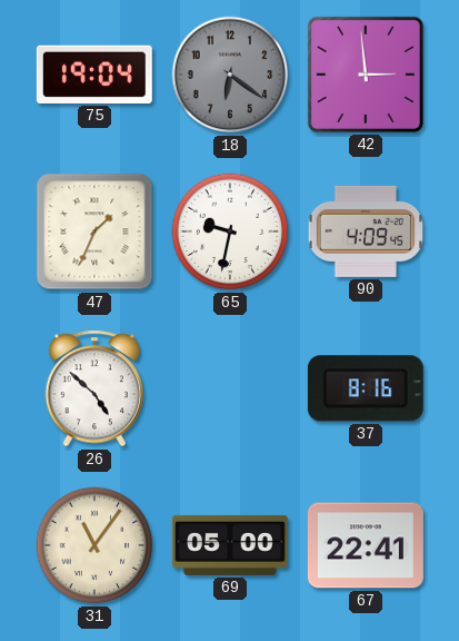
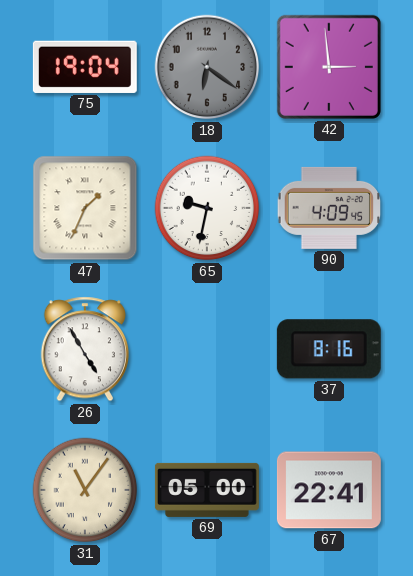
26: 4:52 -> 4:55
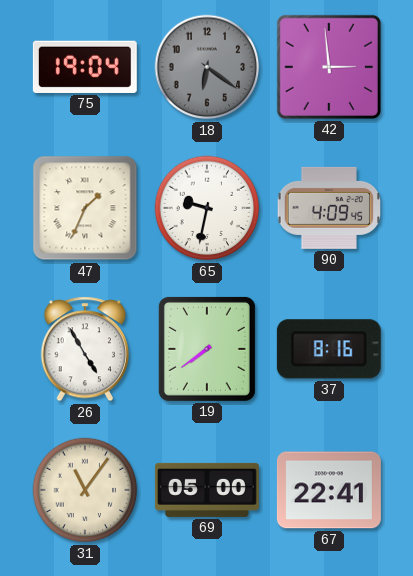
19: none -> 7:39
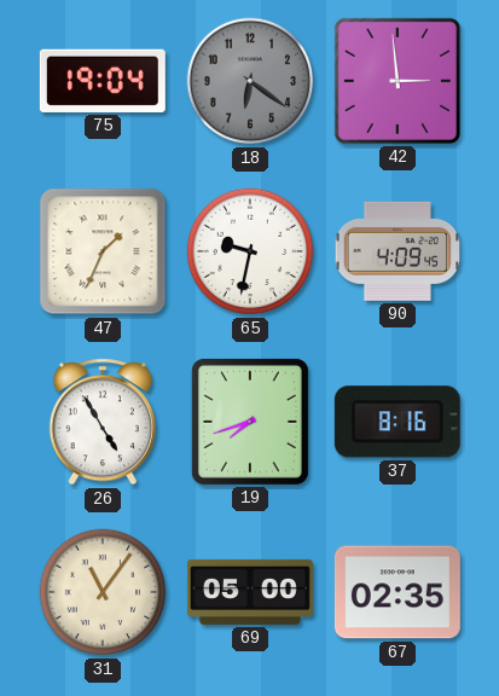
19: 7:39 -> 7:42
67: 22:41 -> 02:35
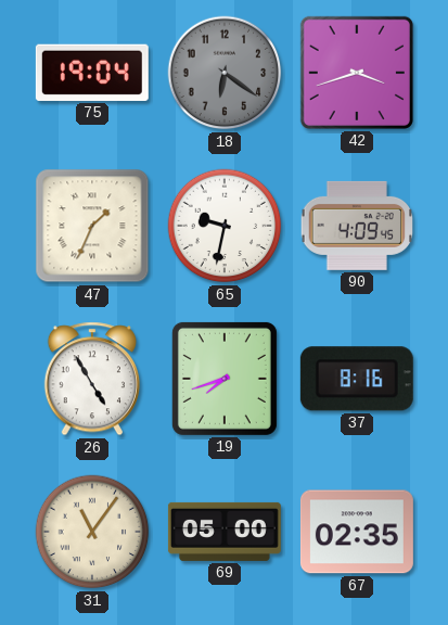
42: 2:59 -> 3:42
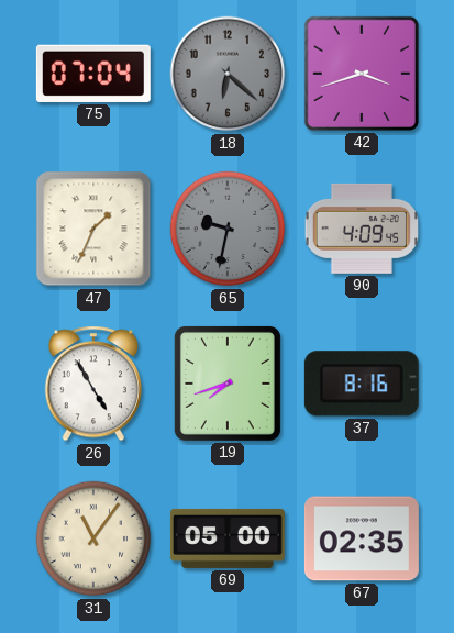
75: 19:04 -> 07:04
18: 6:21 -> 6:22
65 dial: white -> grey
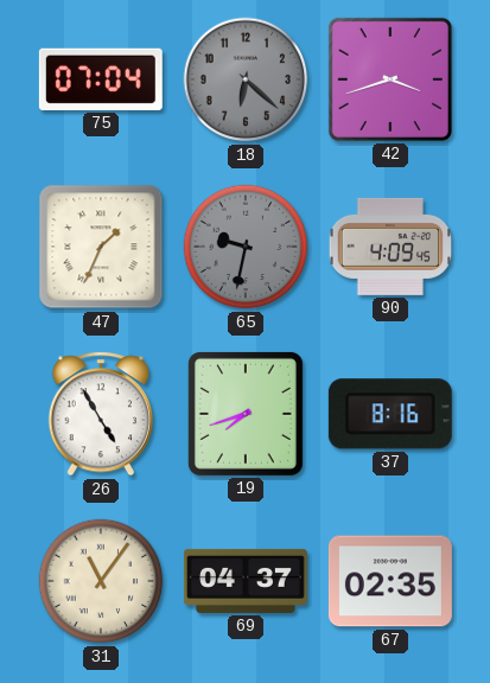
69: 05:00 -> 04:37
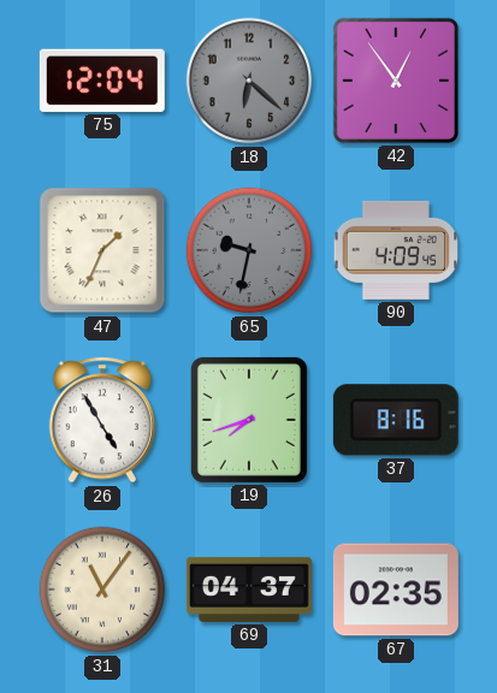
75: 07:04 -> 12:04
42: 3:42 -> 12:54
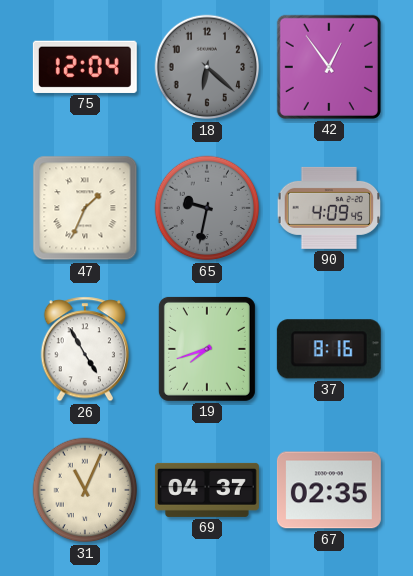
31: 11:06 -> 11:04
